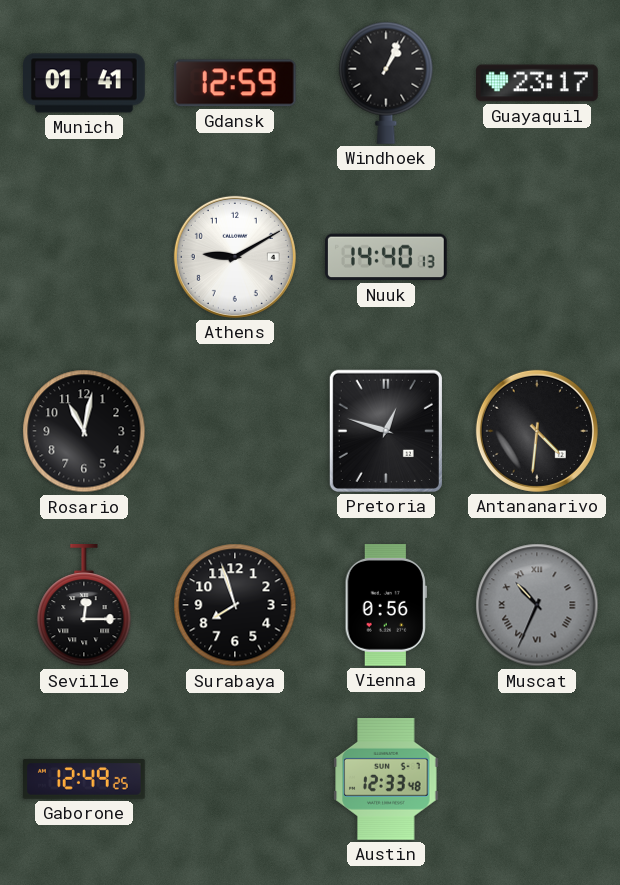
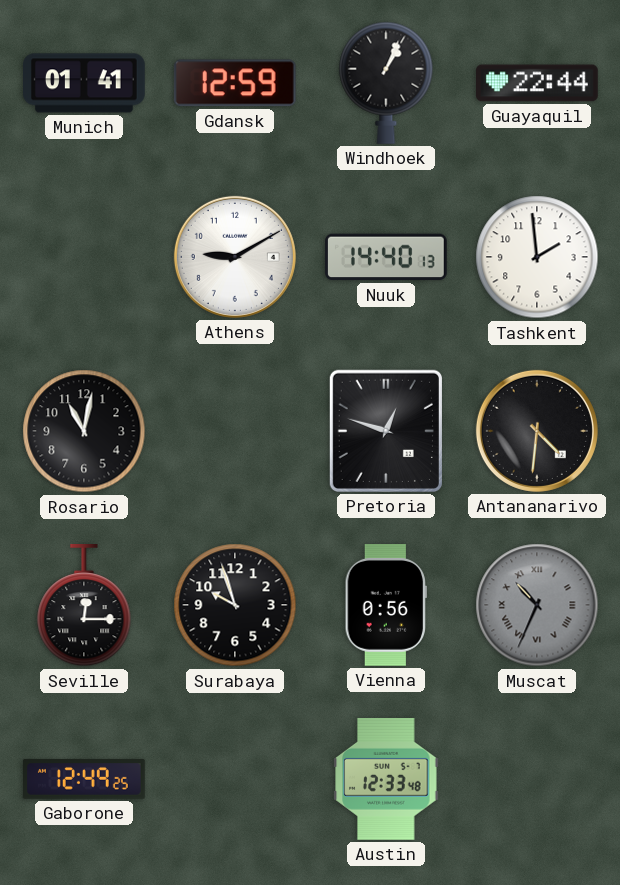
Guayaquil: 23:17 -> 22:44
Tashkent: none -> 1:59
Surabaya: 7:57 -> 9:57
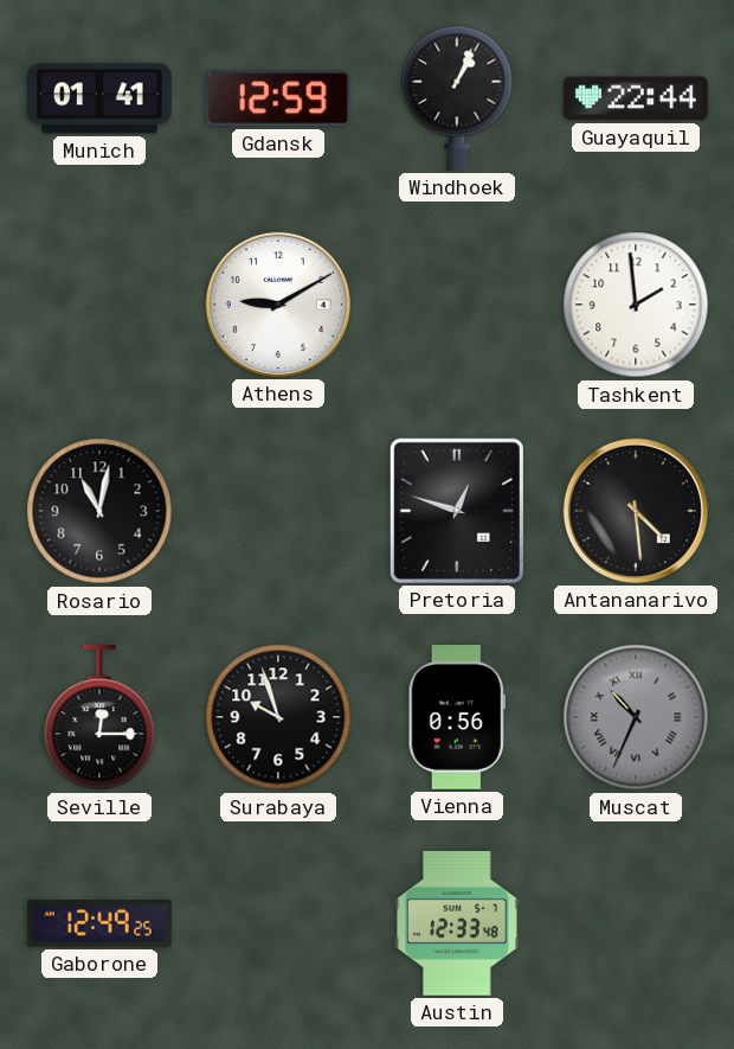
Nuuk: 14:40 -> none
Antananarivo: 4:31 -> 4:29
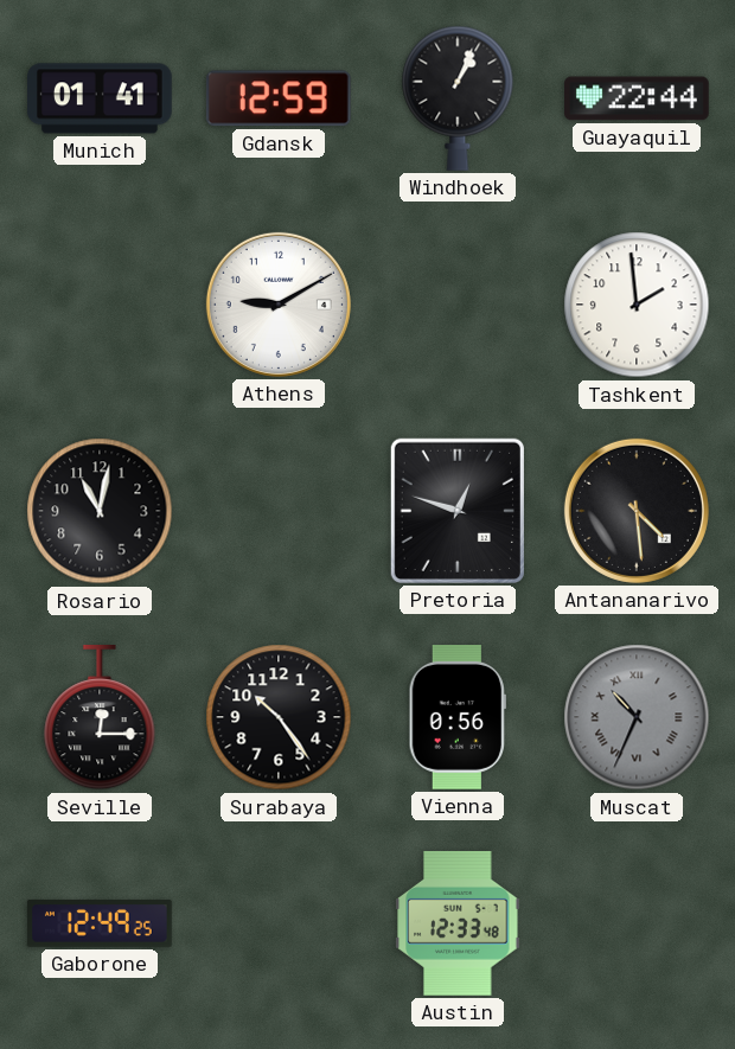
Surabaya: 9:57 -> 10:24
